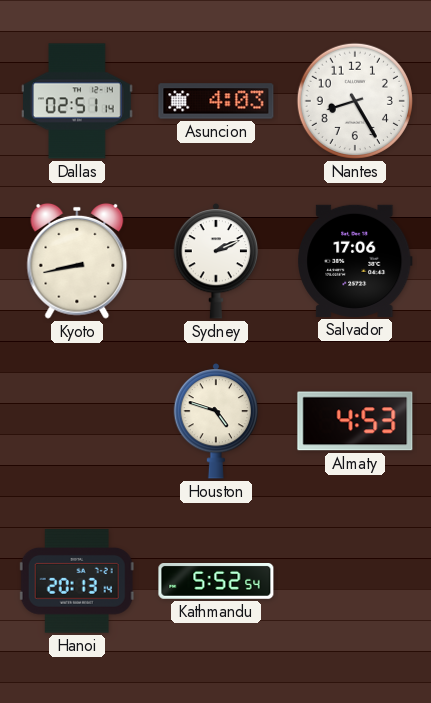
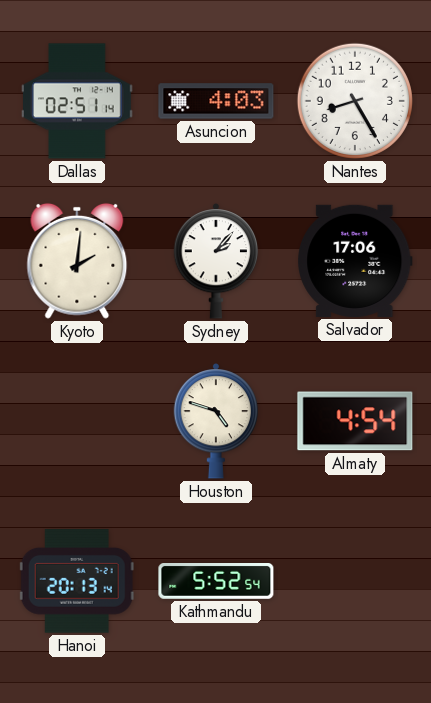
Kyoto: 8:43 -> 2:01
Sydney: 2:11 -> 2:07
Almaty: 4:53 -> 4:54
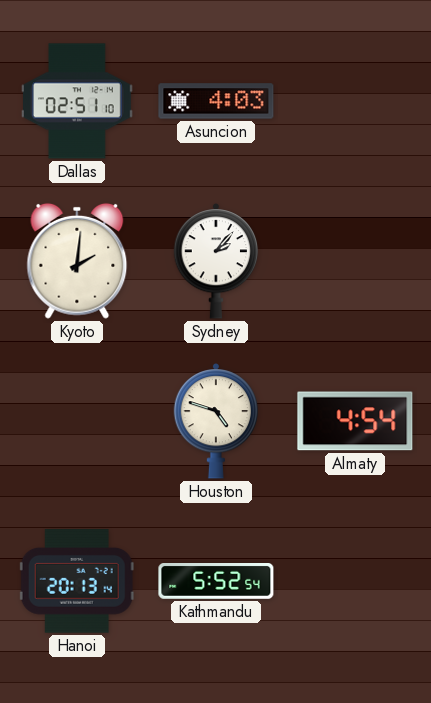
Dallas: 02:51:14 -> 02:51:10
Nantes: 8:25 -> none
Salvador: 17:06 -> none
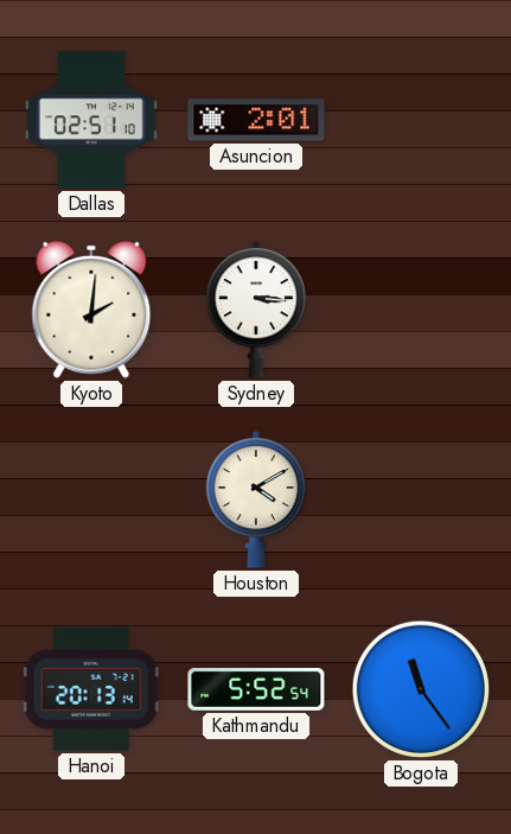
Asuncion: 4:03 -> 2:01
Sydney: 2:07 -> 3:16
Houston: 4:48 -> 4:10
Almaty: 4:54 -> none
Bogota: none -> 11:24
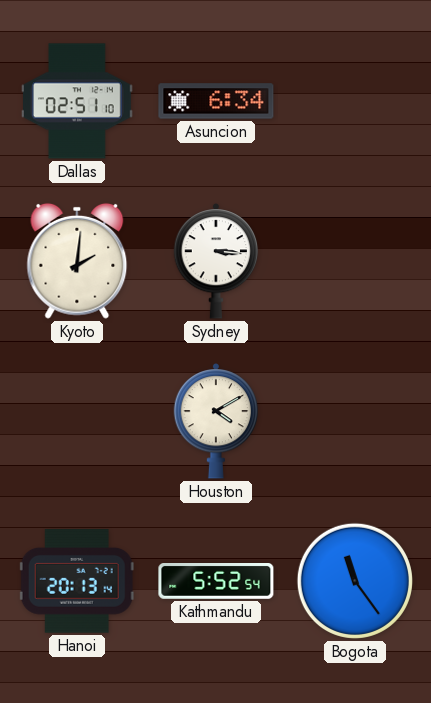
Asuncion: 2:01 -> 6:34
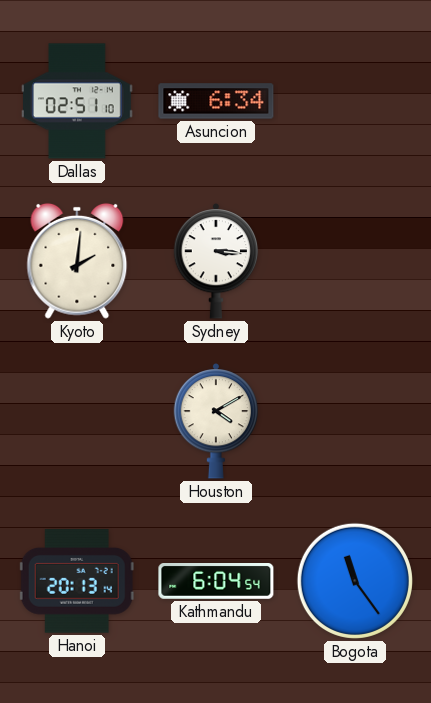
Kathmandu: 5:52 -> 6:04
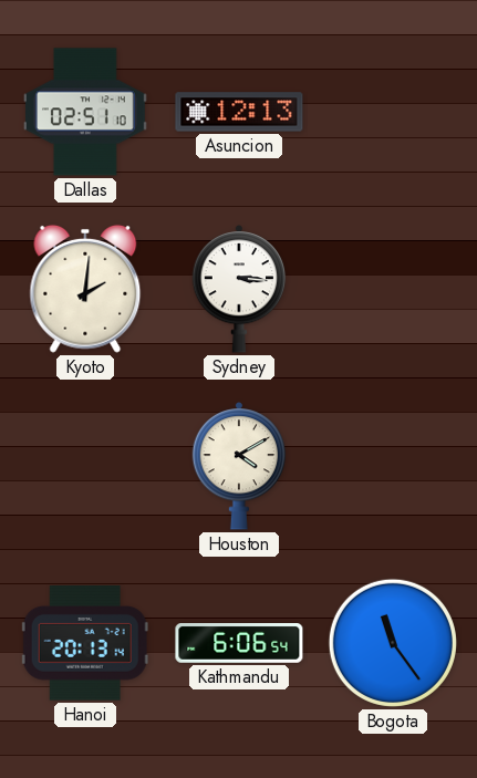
Asuncion: 6:34 -> 12:13
Kathmandu: 6:04 -> 6:06
